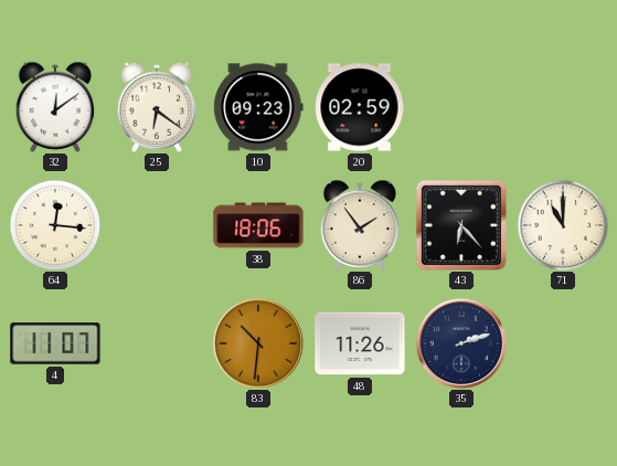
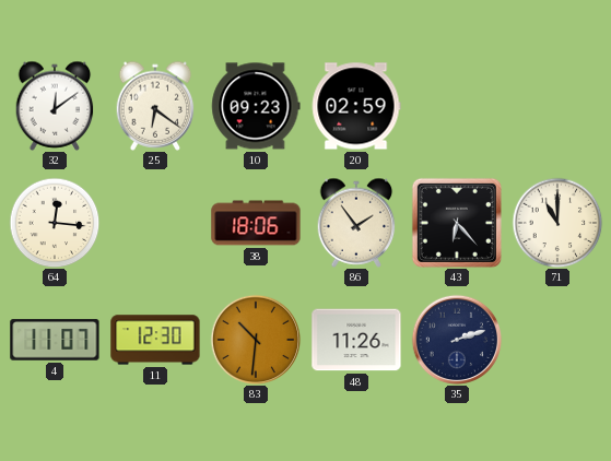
11: none -> 12:30
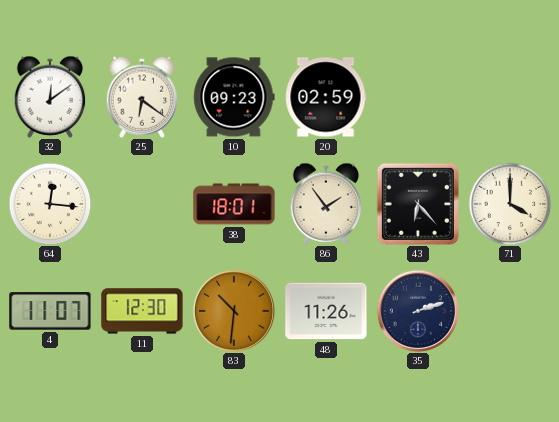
38: 18:06 -> 18:01
71: 11:00 -> 4:00
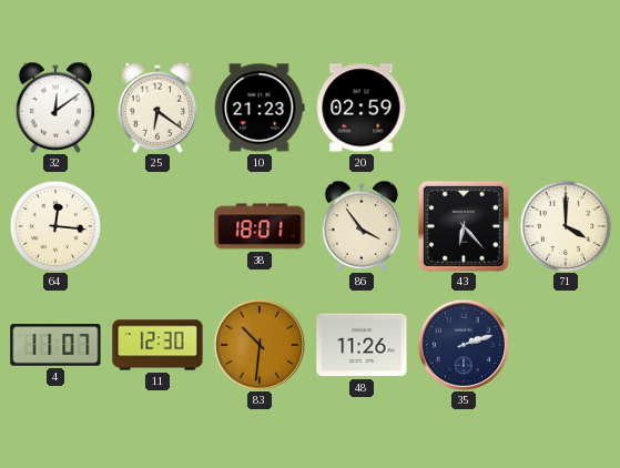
10: 09:23 -> 21:23
86: 1:54 -> 3:54
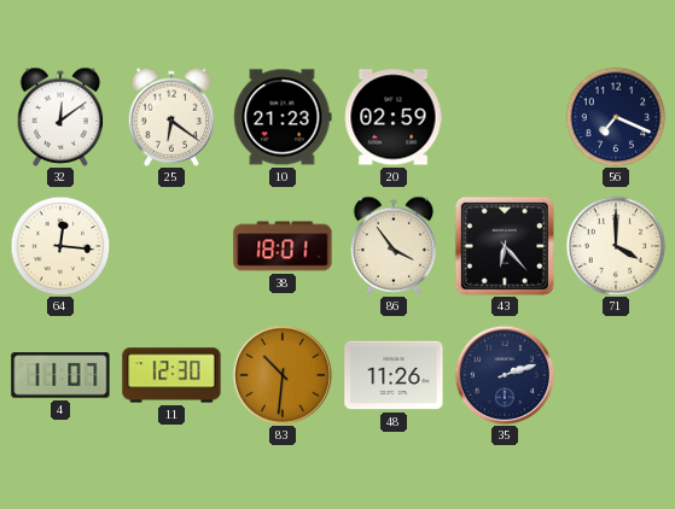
56: none -> 7:19
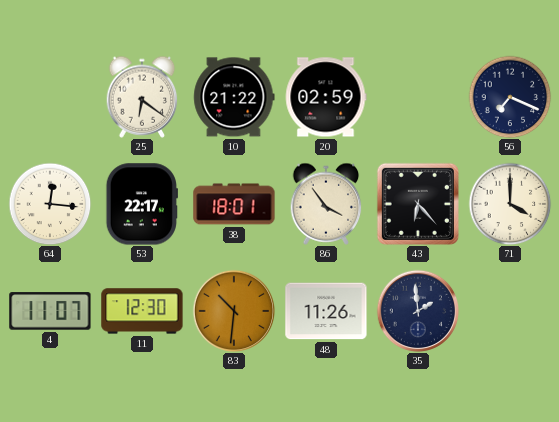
32: 12:09 -> none
10: 21:23 -> 21:22
53: none -> 22:17
35: 2:12 -> 1:59
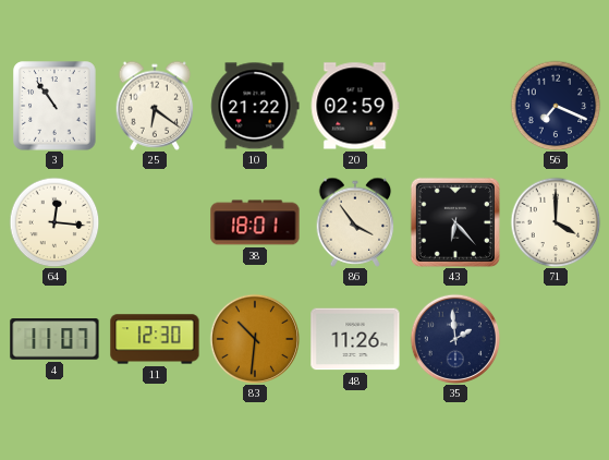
3: none -> 10:54
53: 22:17 -> none
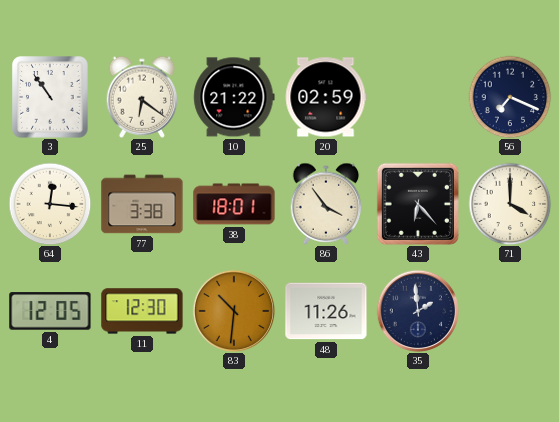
77: none -> 3:38
4: 11:07 -> 12:05
